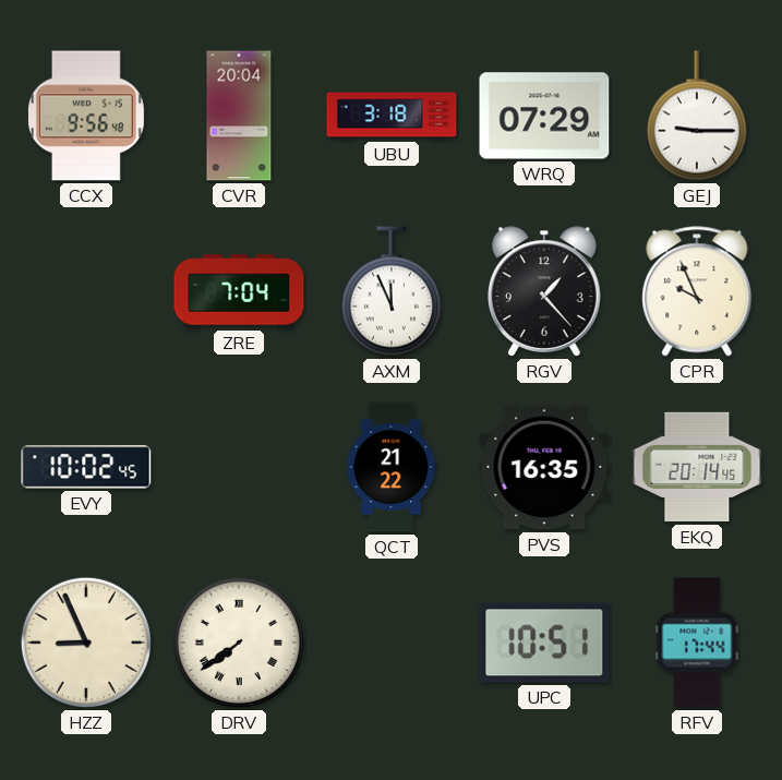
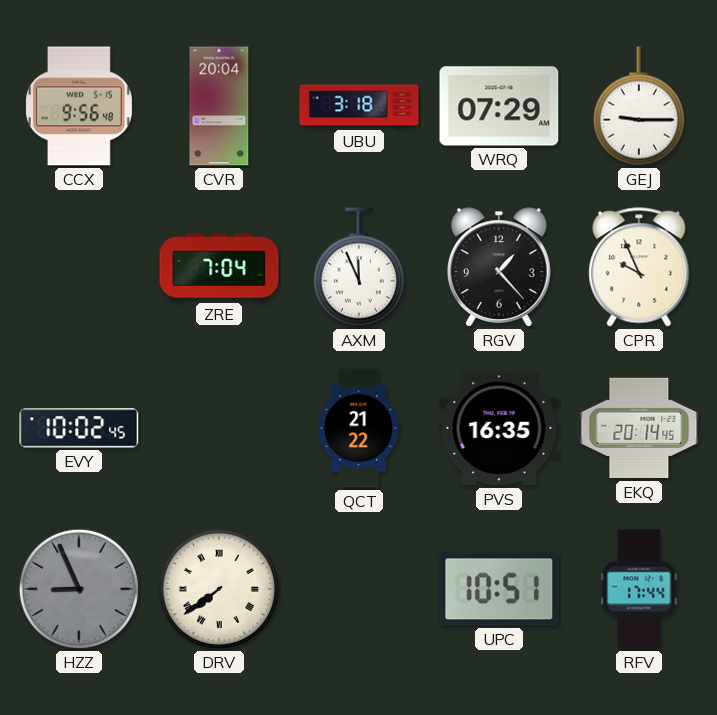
HZZ dial: cream -> grey
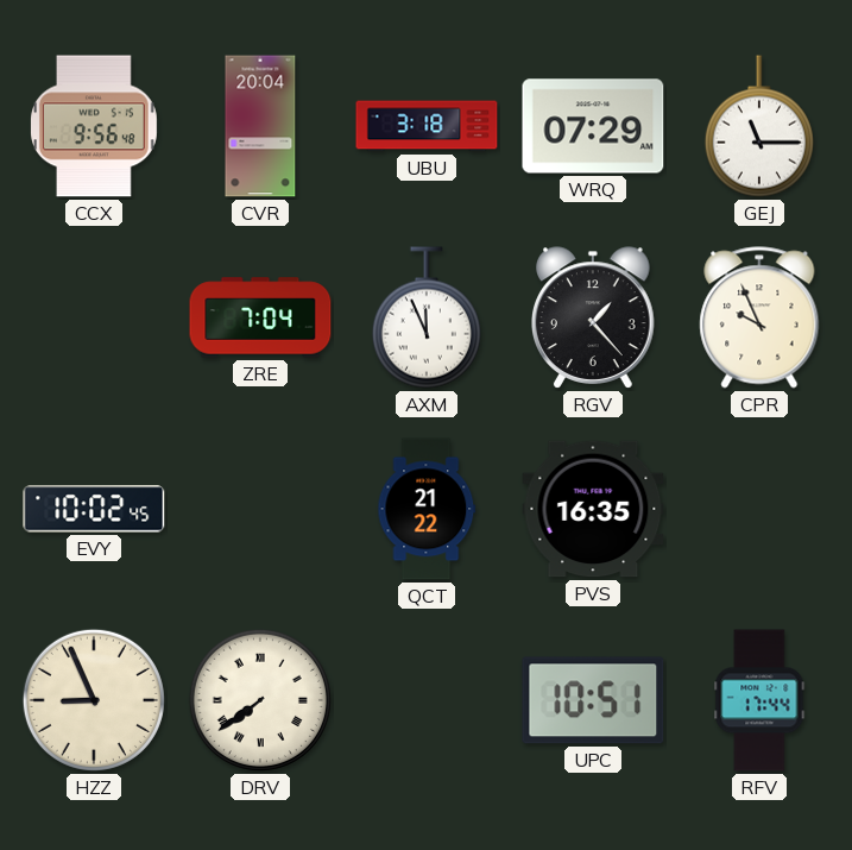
GEJ: 9:15 -> 11:15
EKQ: 20:14 -> none
HZZ dial: grey -> cream
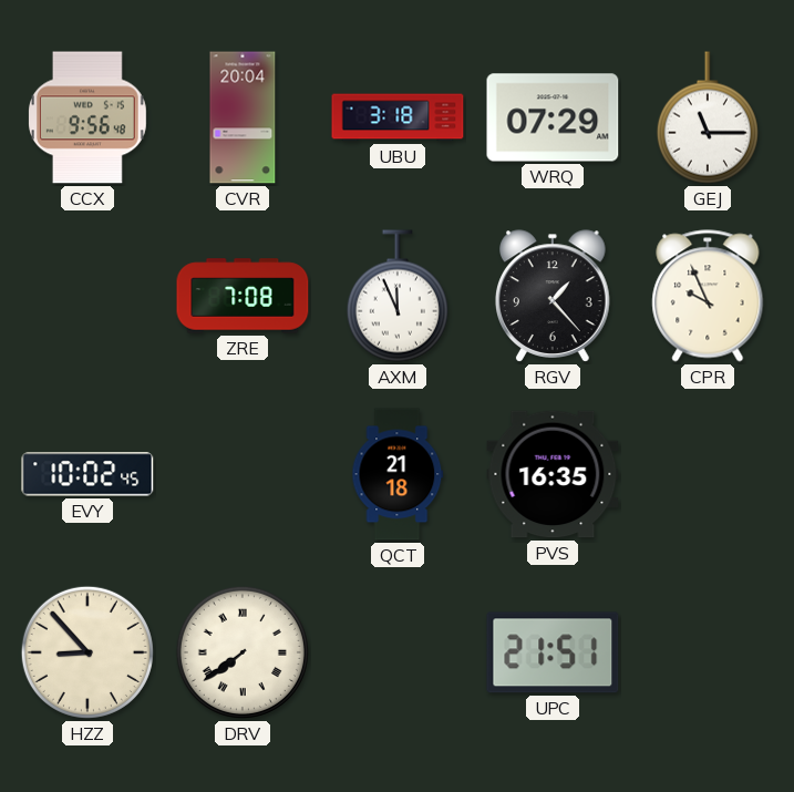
ZRE: 7:04 -> 7:08
QCT: 21:22 -> 21:18
HZZ: 8:56 -> 8:53
UPC: 10:51 -> 21:51
RFV: 17:44 -> none
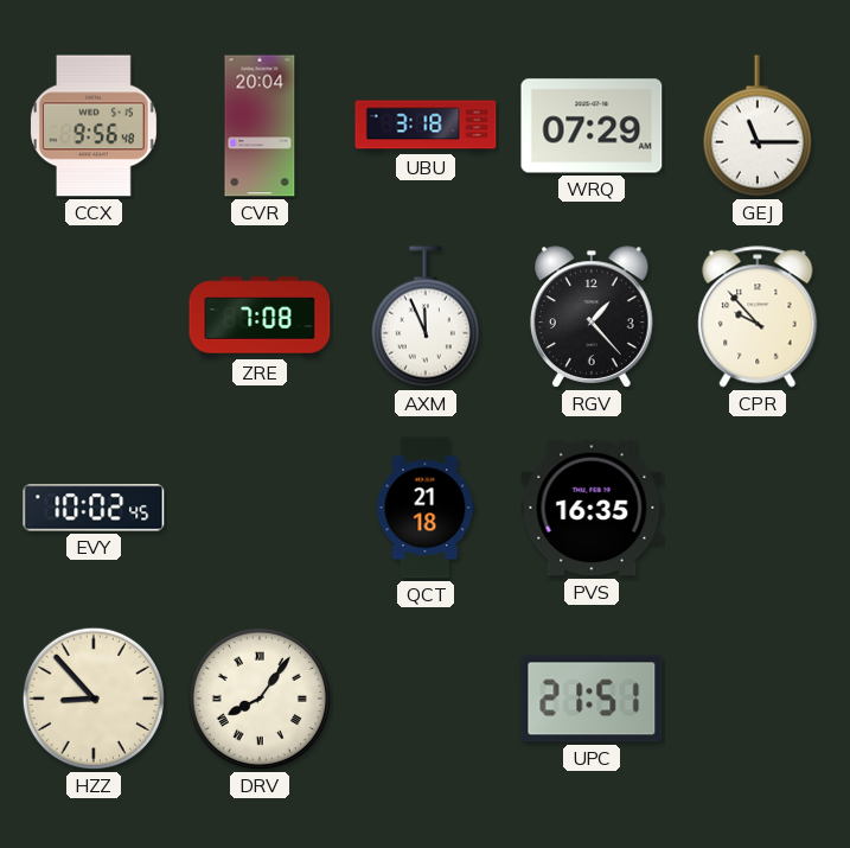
CPR: 9:56 -> 9:53
DRV: 7:39 -> 8:06
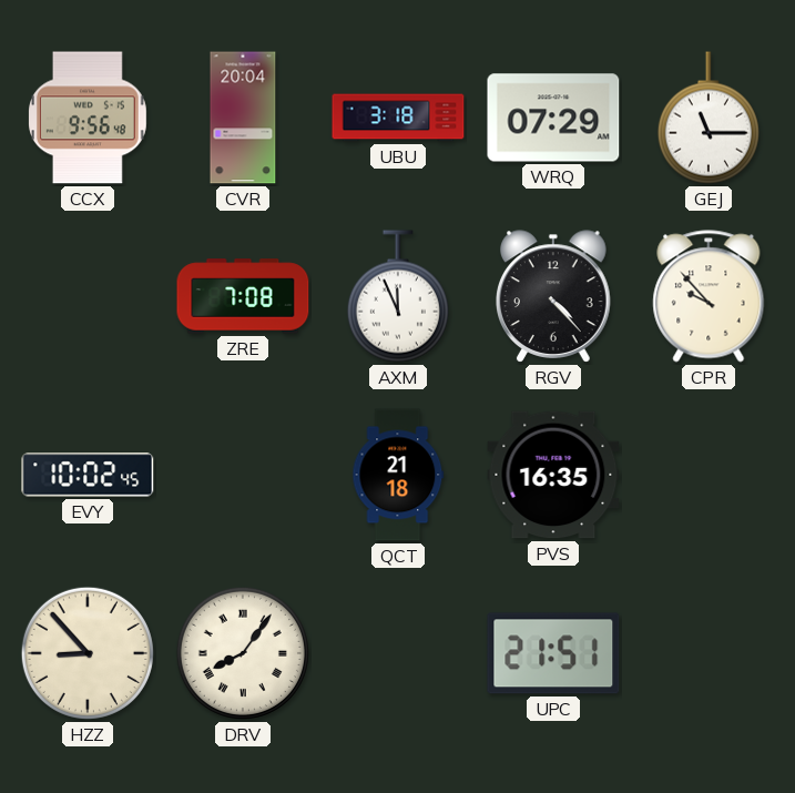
RGV: 1:23 -> 4:23
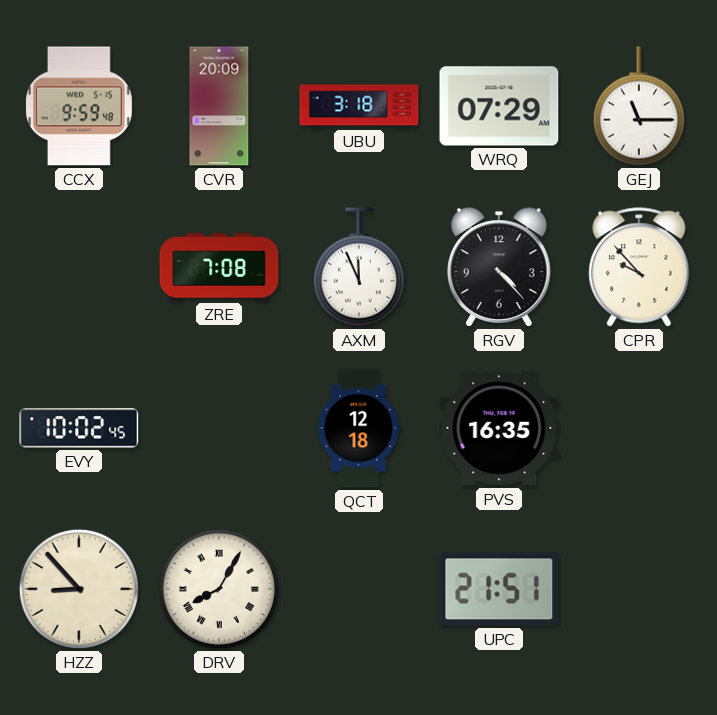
CCX: 9:56 -> 9:59
CVR: 20:04 -> 20:09
QCT: 21:18 -> 12:18
DRV: 8:06 -> 8:05
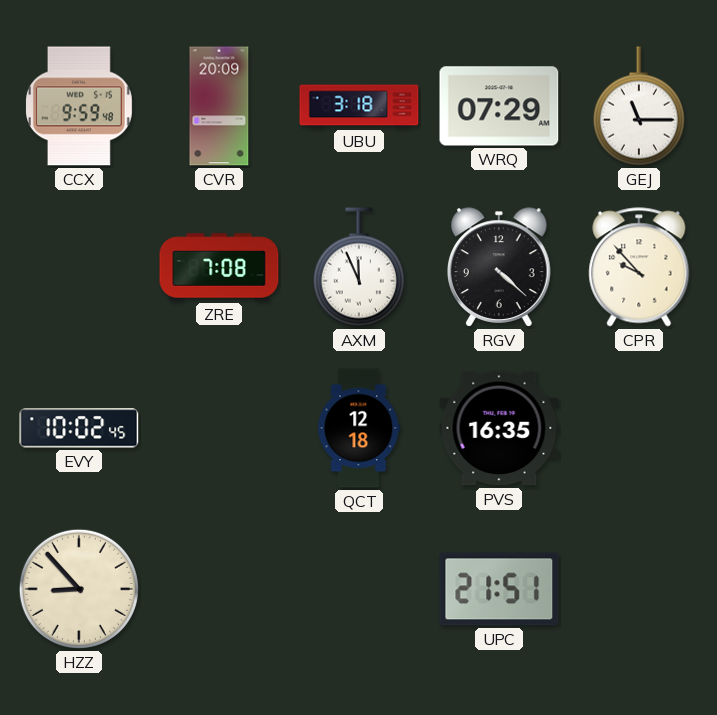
RGV: 4:23 -> 4:22
DRV: 8:05 -> none
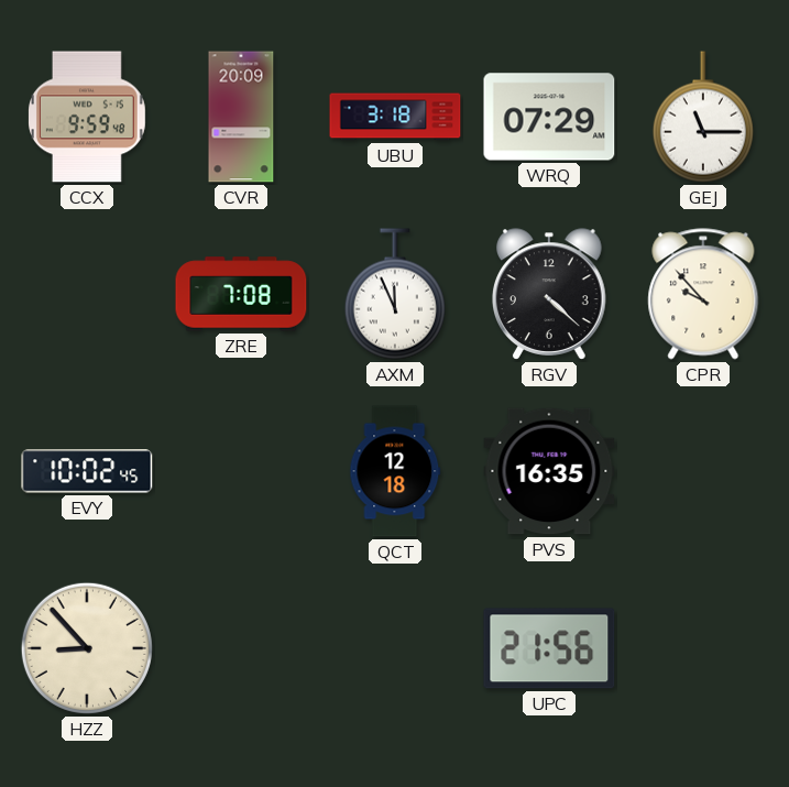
UPC: 21:51 -> 21:56
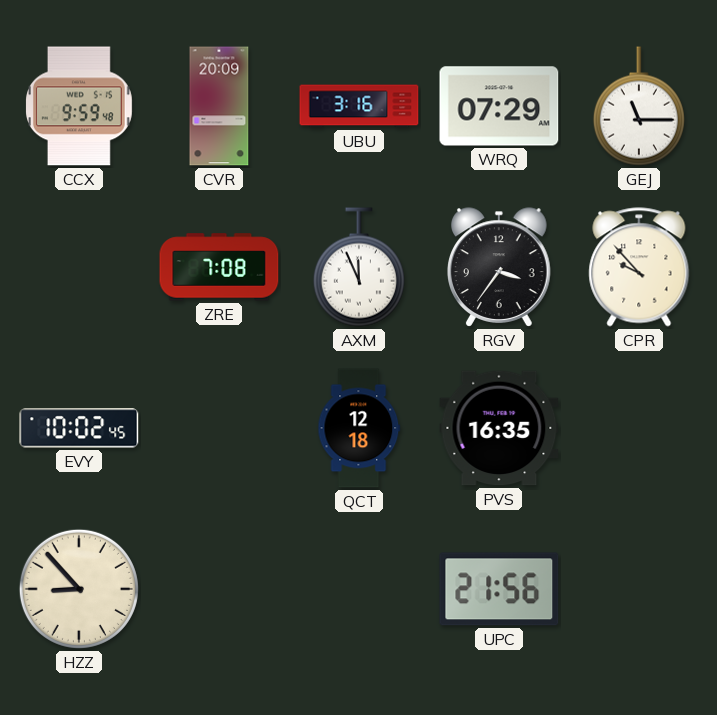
UBU: 3:18 -> 3:16
RGV: 4:22 -> 3:36
